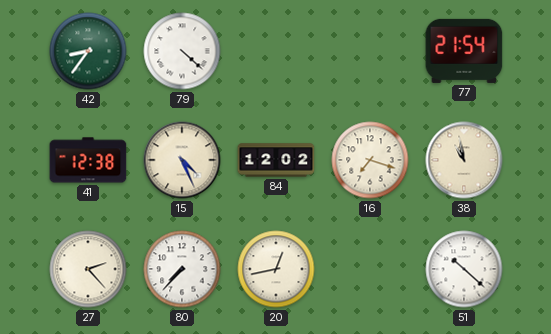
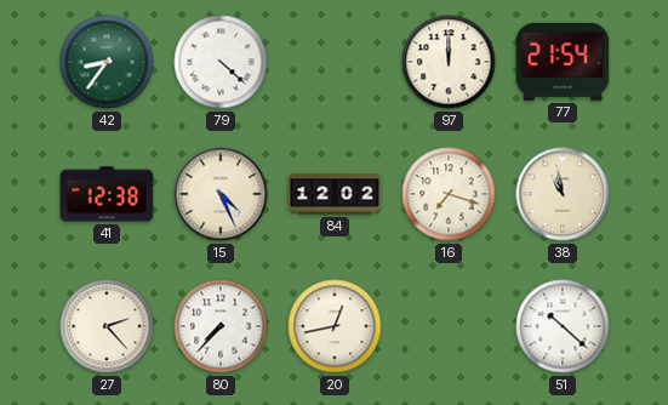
97: none -> 12:00
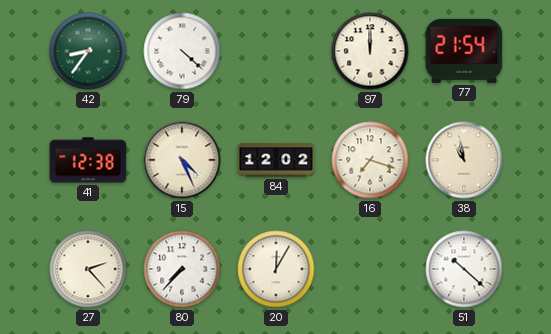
20: 12:43 -> 12:05
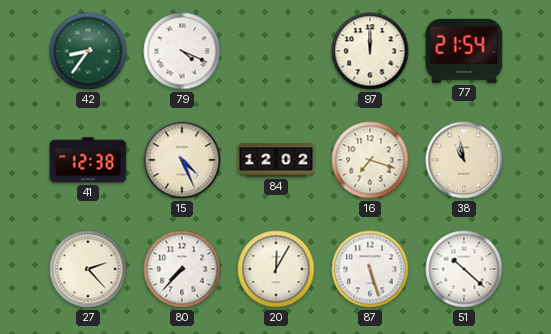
79: 4:22 -> 4:19
87: none -> 5:27
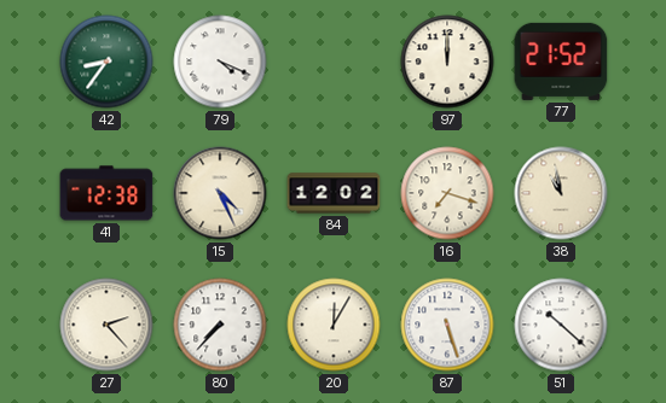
77: 21:54 -> 21:52
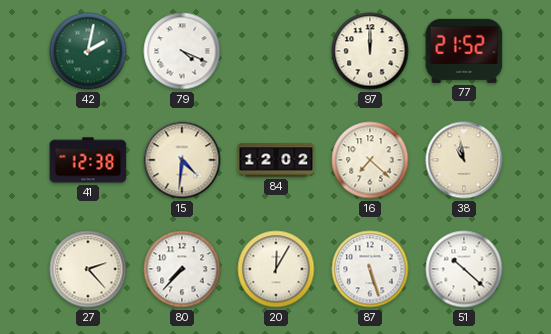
42: 8:36 -> 2:02
15: 4:26 -> 4:31
16: 7:18 -> 7:22
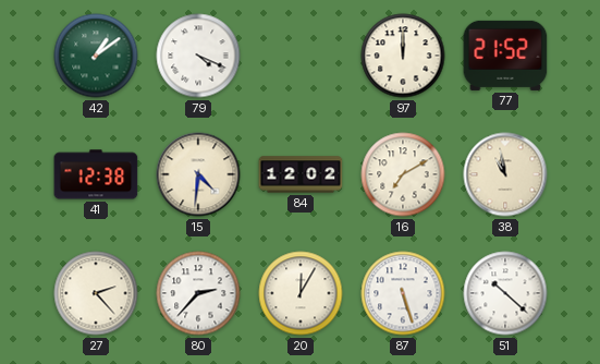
42: 2:02 -> 1:09
16: 7:22 -> 7:10
80: 7:37 -> 2:37
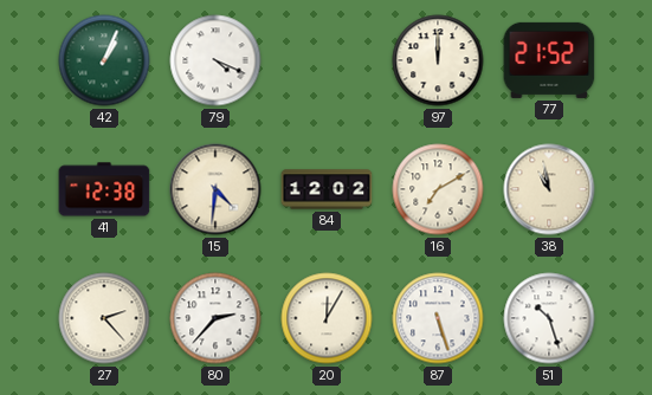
42: 1:09 -> 1:04
51: 10:22 -> 10:27
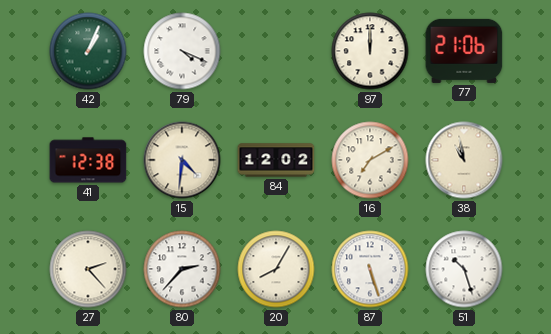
77: 21:52 -> 21:06
20: 12:05 -> 8:05
